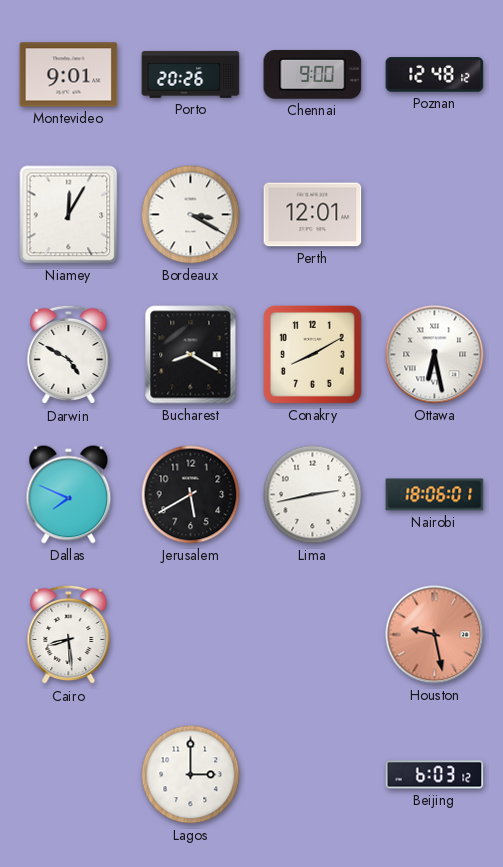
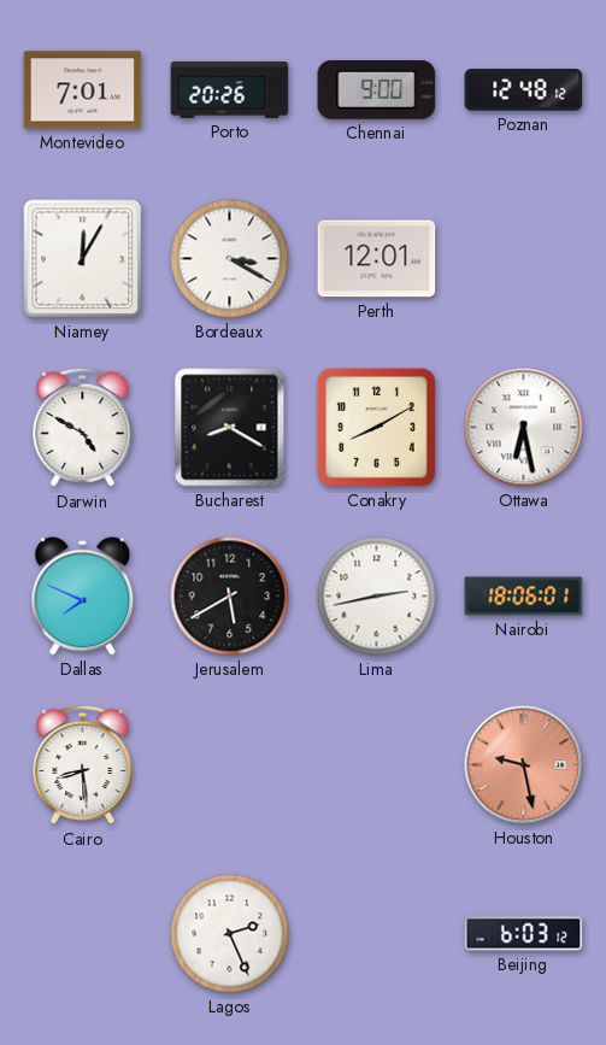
Montevideo: 9:01 -> 7:01
Lagos: 3:00 -> 2:26
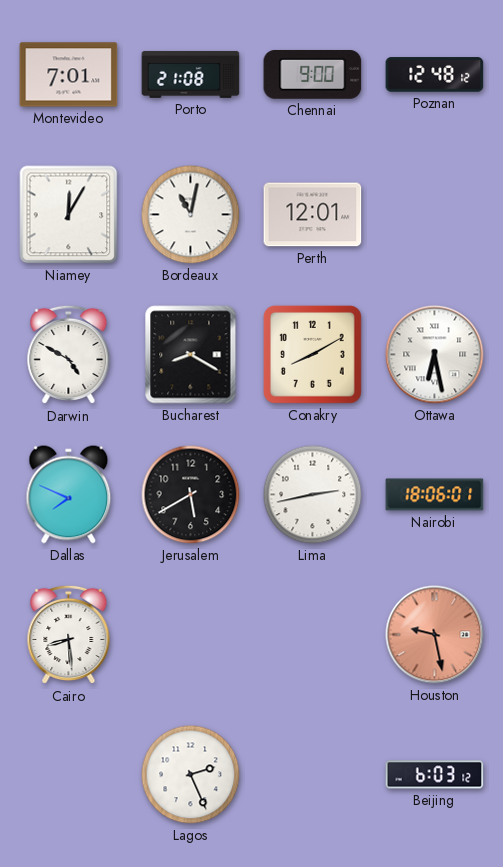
Porto: 20:26 -> 21:08
Bordeaux: 3:20 -> 11:02
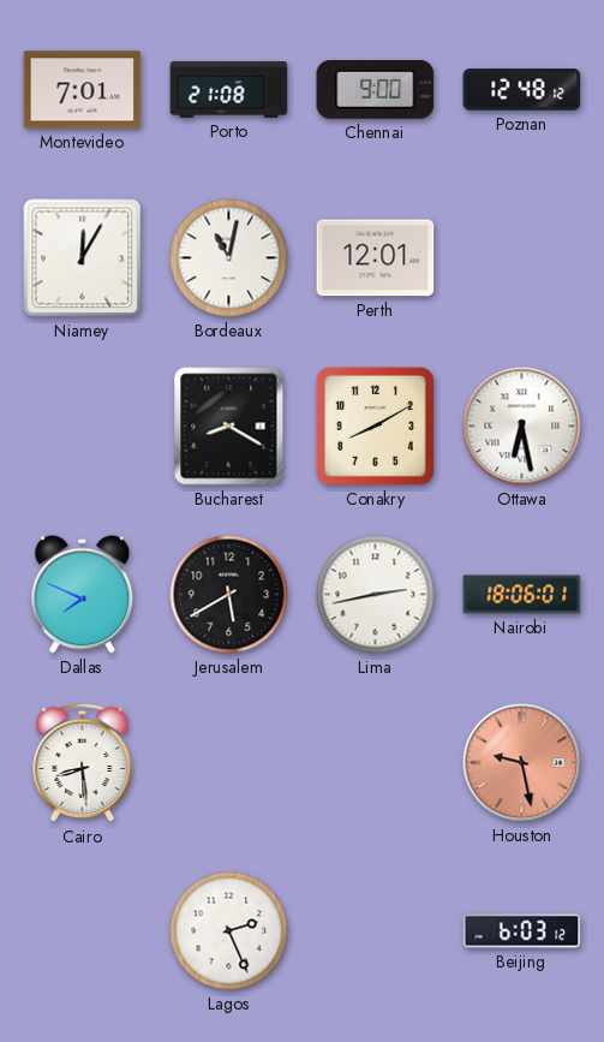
Darwin: 4:50 -> none
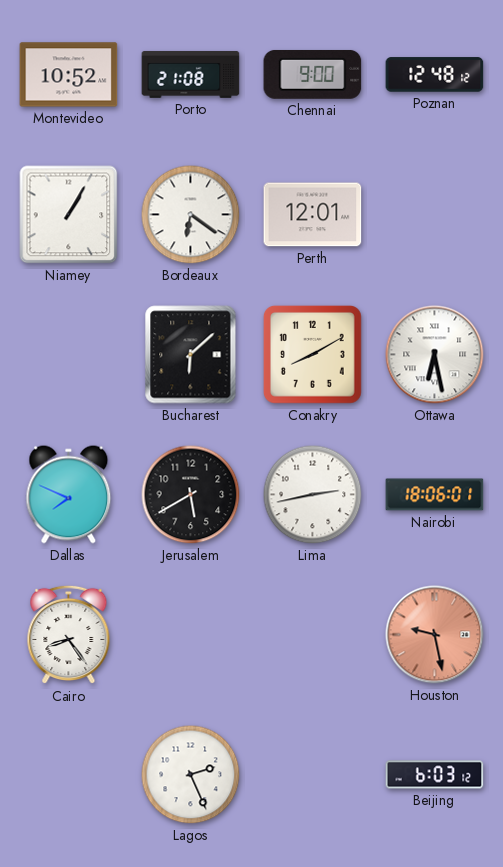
Montevideo: 7:01 -> 10:52
Niamey: 12:05 -> 1:05
Bordeaux: 11:02 -> 6:21
Bucharest: 8:20 -> 6:08
Cairo: 8:29 -> 8:24
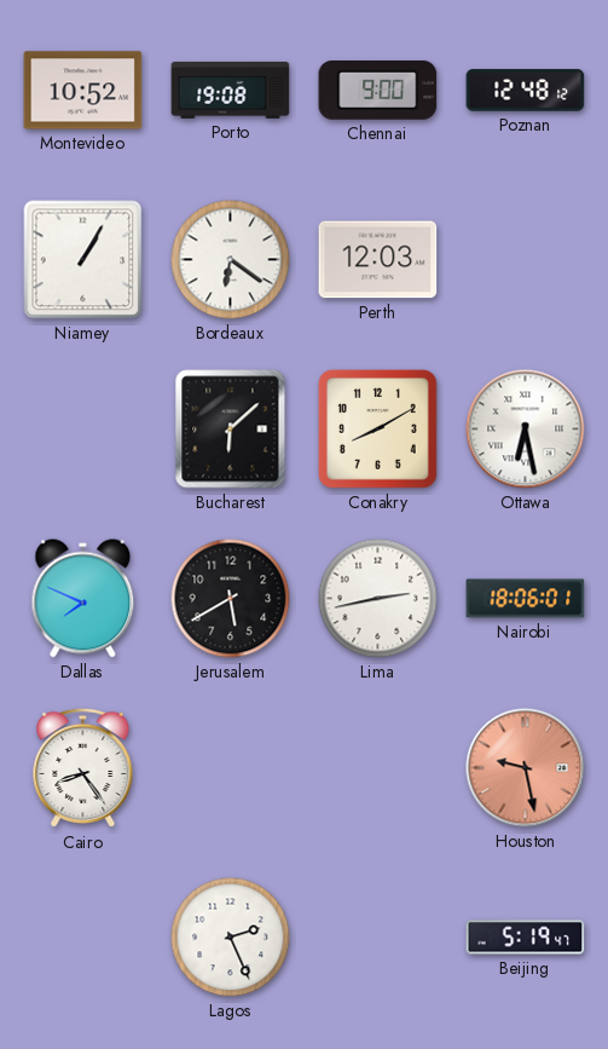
Porto: 21:08 -> 19:08
Perth: 12:01 -> 12:03
Beijing: 6:03 -> 5:19
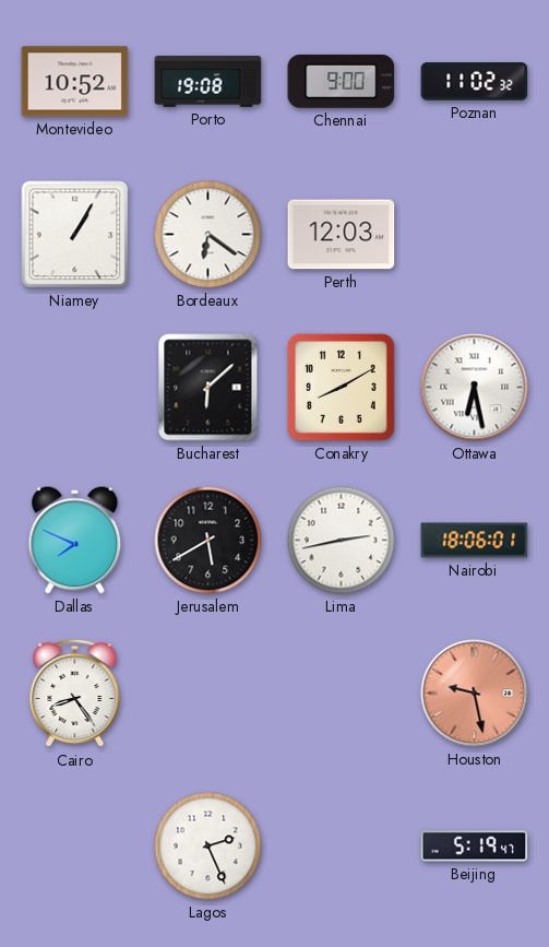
Poznan: 12:48 -> 11:02
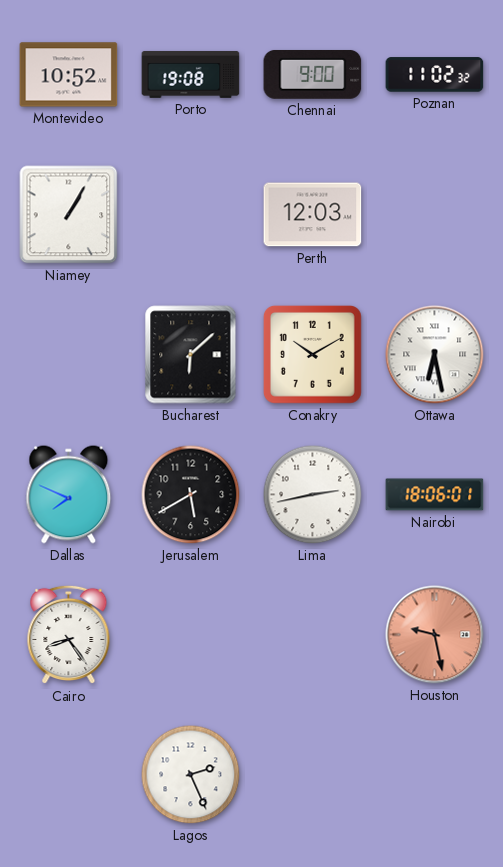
Bordeaux: 6:21 -> none
Conakry: 8:10 -> 10:10
Beijing: 5:19 -> none
